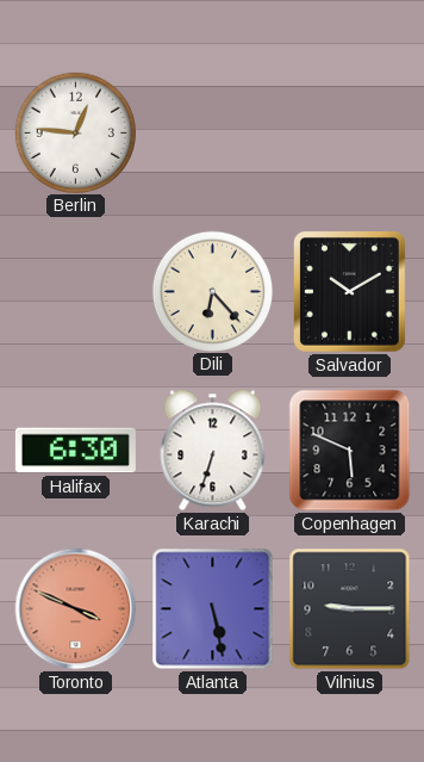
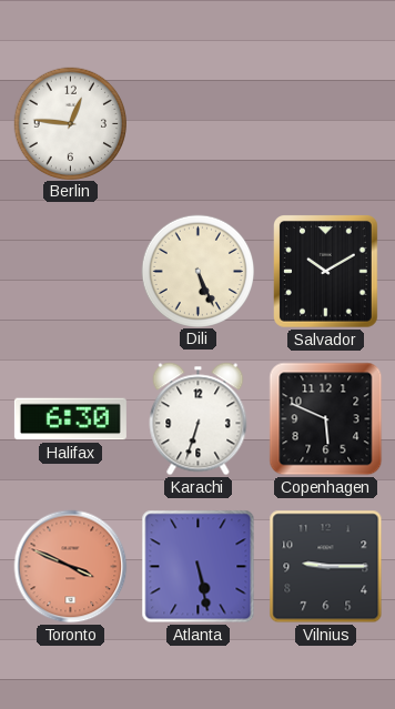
Dili: 6:23 -> 5:26
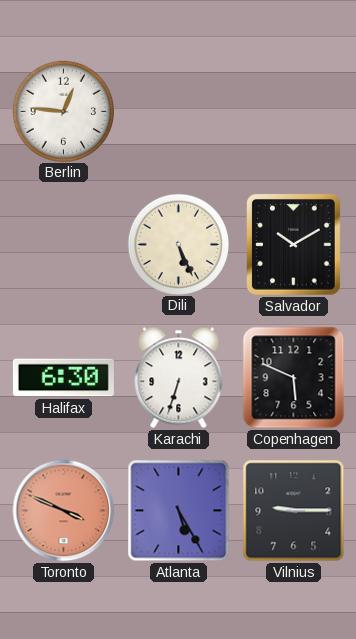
Atlanta: 5:28 -> 5:25
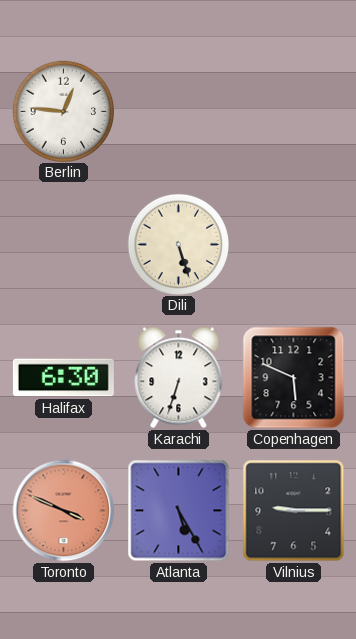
Dili: 5:26 -> 5:27
Salvador: 10:10 -> none
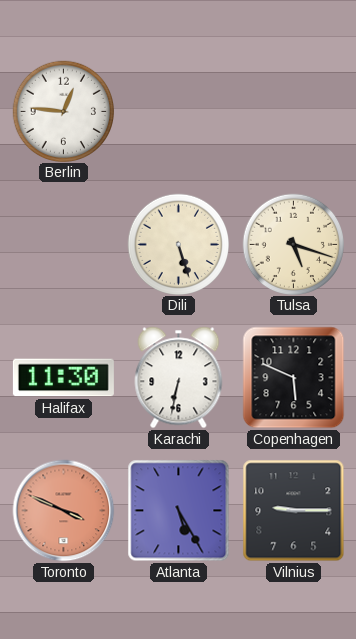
Tulsa: none -> 5:18
Halifax: 6:30 -> 11:30
Karachi: 6:33 -> 6:32
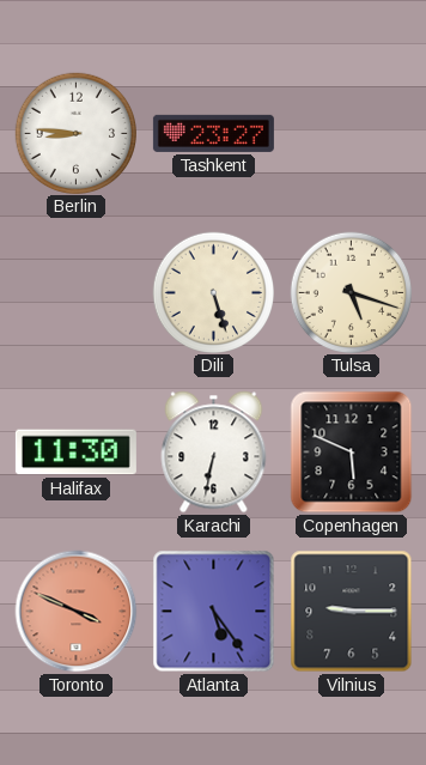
Berlin: 12:46 -> 8:46
Tashkent: none -> 23:27
Atlanta: 5:25 -> 5:24
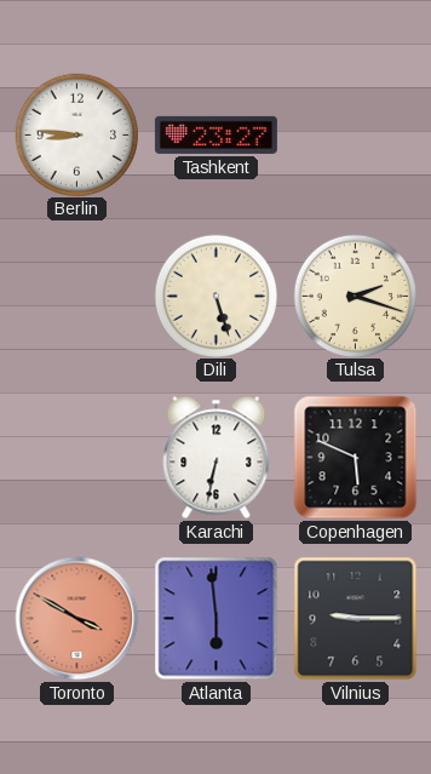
Tulsa: 5:18 -> 2:18
Halifax: 11:30 -> none
Toronto: 3:49 -> 3:50
Atlanta: 5:24 -> 5:59
